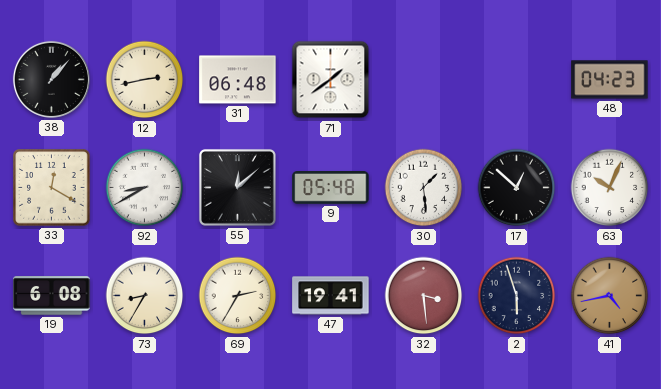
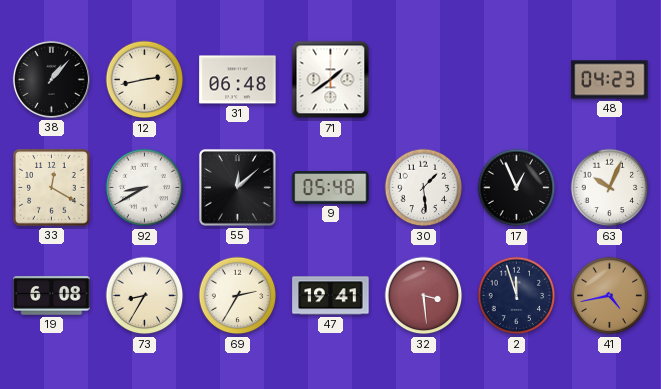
17: 12:52 -> 12:56
2: 5:57 -> 11:57
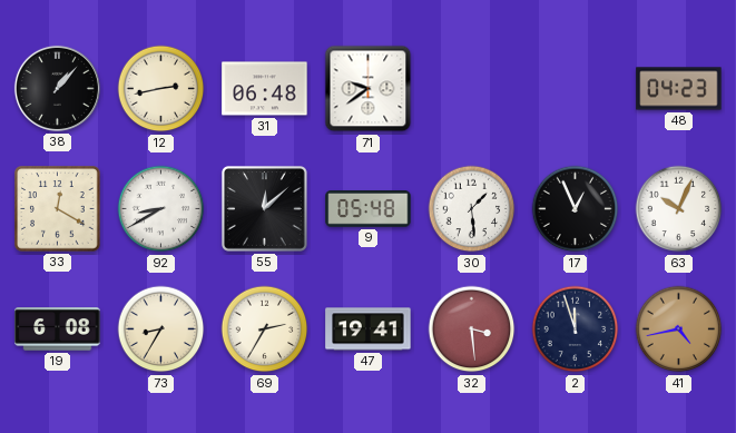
71: 1:39 -> 9:39
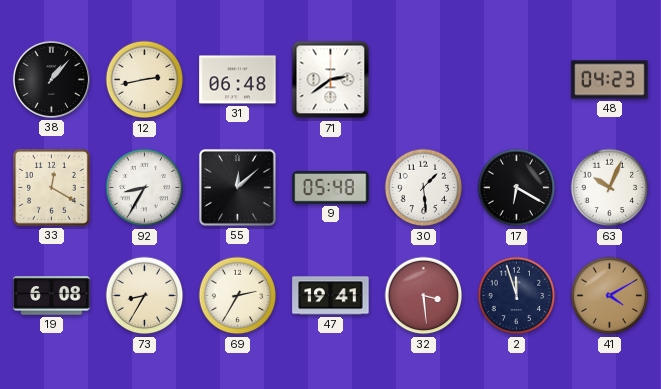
71: 9:39 -> 2:39
92: 8:40 -> 8:35
17: 12:56 -> 6:20
41: 4:43 -> 4:10
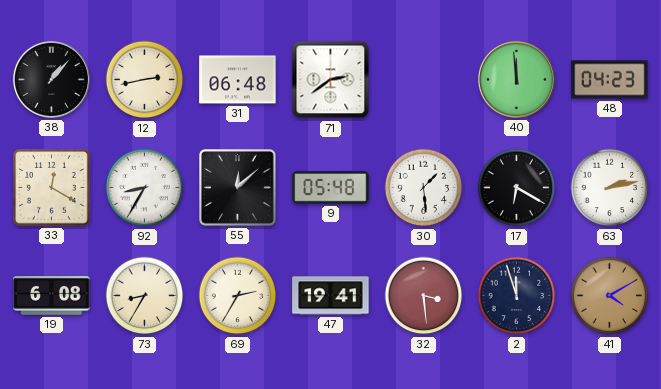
40: none -> 11:59
63: 10:04 -> 2:13
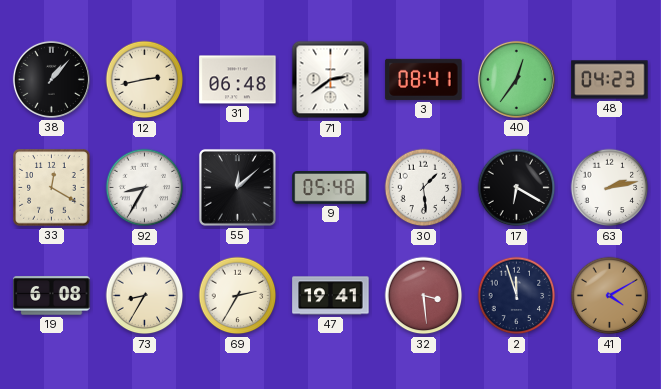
3: none -> 08:41
40: 11:59 -> 12:36
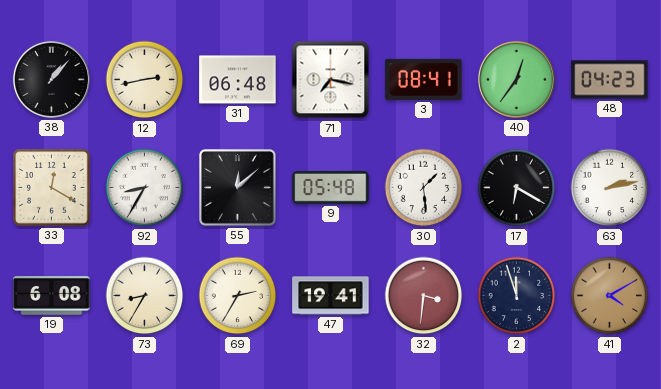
71: 2:39 -> 7:17
32: 3:29 -> 3:31
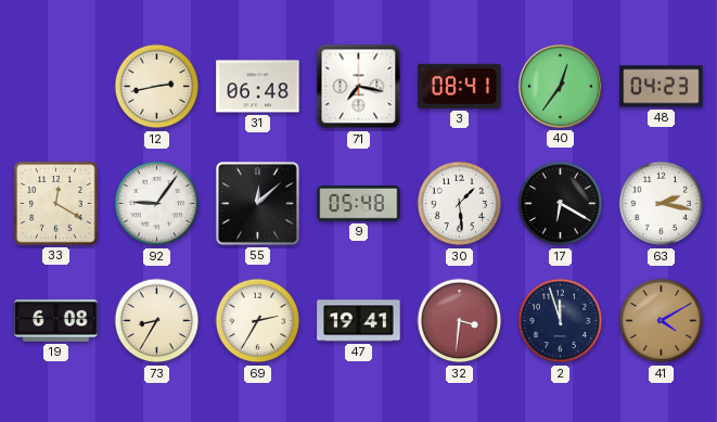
38: 1:07 -> none
92: 8:35 -> 9:06
63: 2:13 -> 2:17
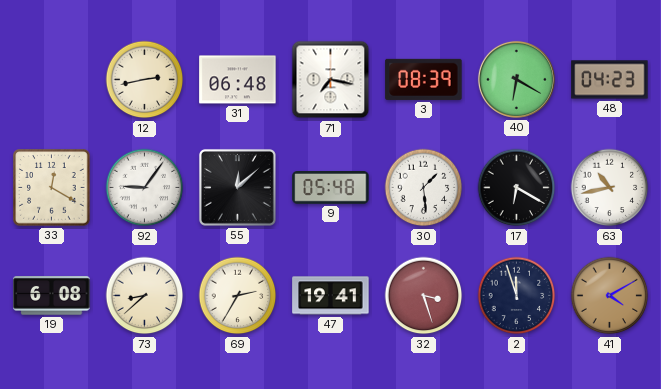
3: 08:41 -> 08:39
40: 12:36 -> 6:20
63: 2:17 -> 10:43
73: 8:35 -> 8:38
32: 3:31 -> 3:27
